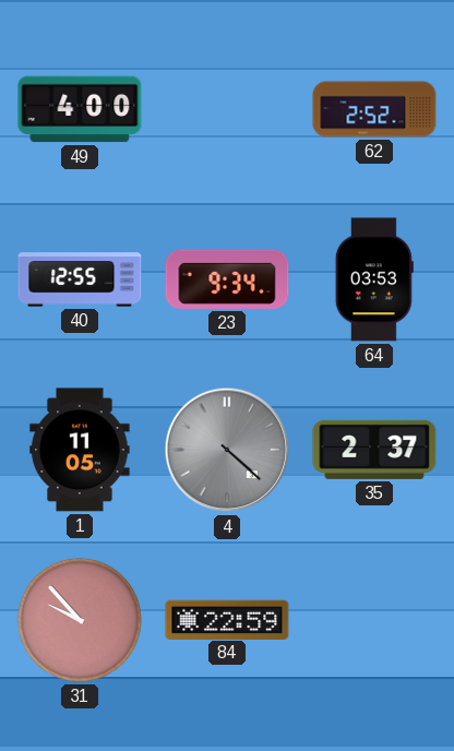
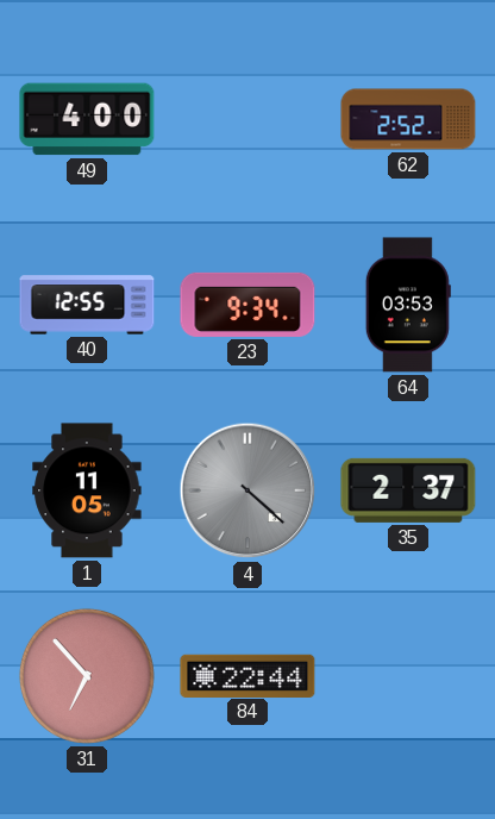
31: 9:53 -> 6:53
84: 22:59 -> 22:44
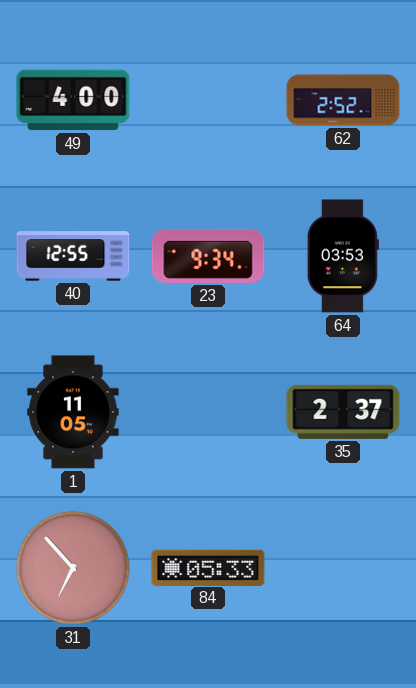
4: 4:22 -> none
84: 22:44 -> 05:33
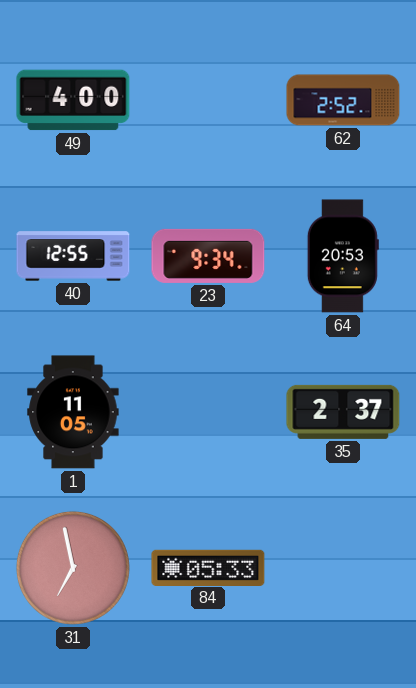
64: 03:53 -> 20:53
31: 6:53 -> 6:58
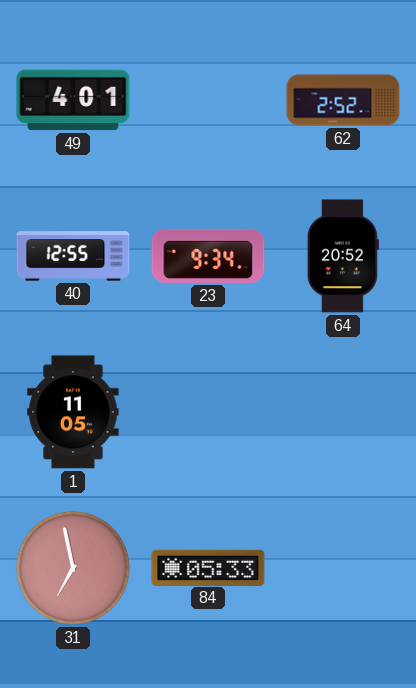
49: 4:00 -> 4:01
64: 20:53 -> 20:52
35: 2:37 -> none
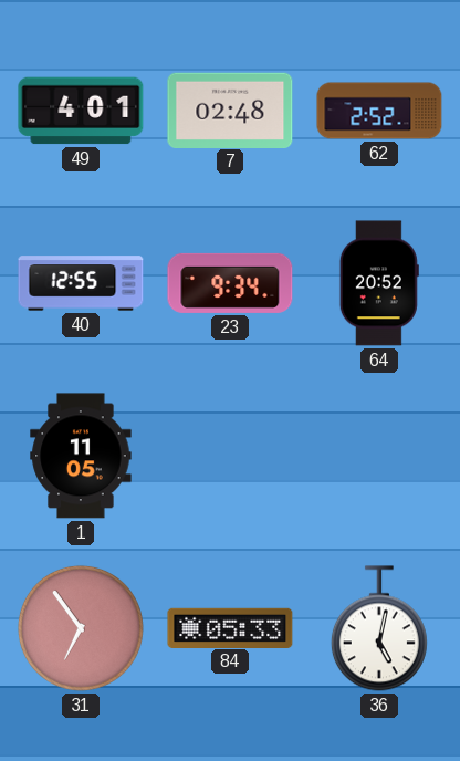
7: none -> 02:48
31: 6:58 -> 6:54
36: none -> 5:02
